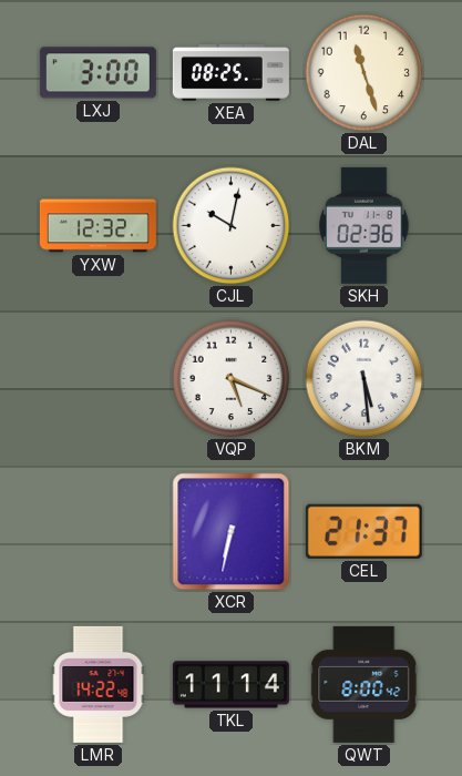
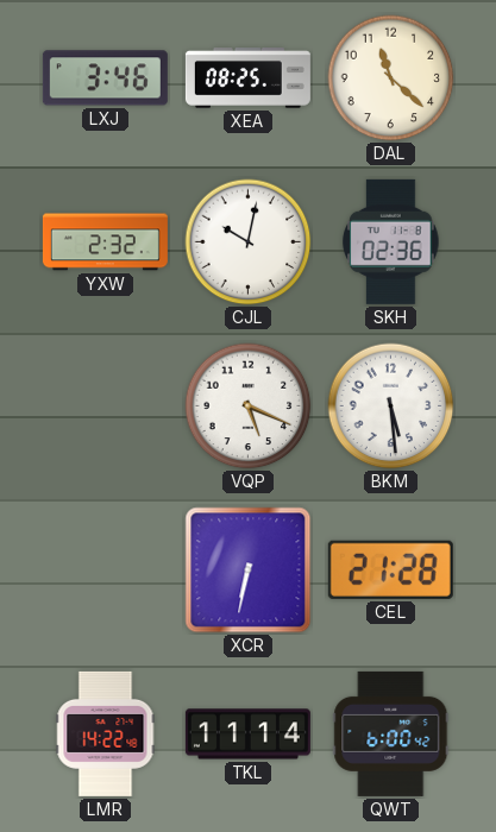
LXJ: 3:00 -> 3:46
DAL: 11:27 -> 11:22
YXW: 12:32 -> 2:32
CEL: 21:37 -> 21:28
QWT: 8:00 -> 6:00
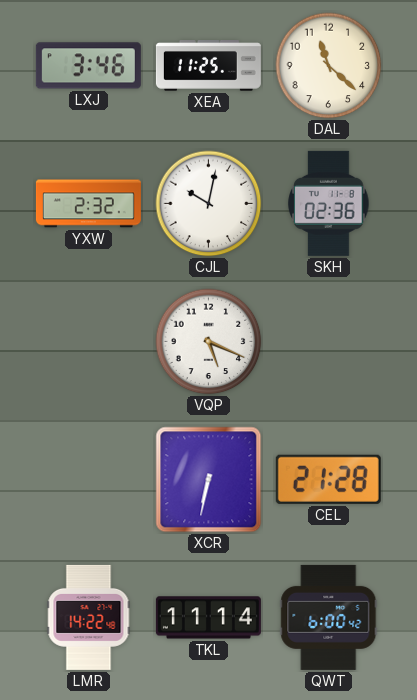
XEA: 08:25 -> 11:25
BKM: 5:29 -> none
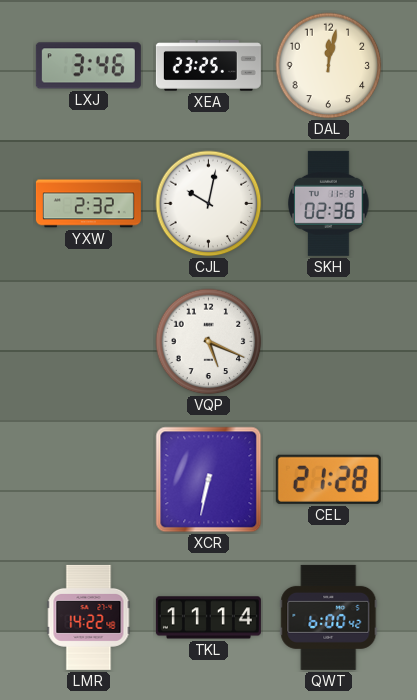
XEA: 11:25 -> 23:25
DAL: 11:22 -> 12:02
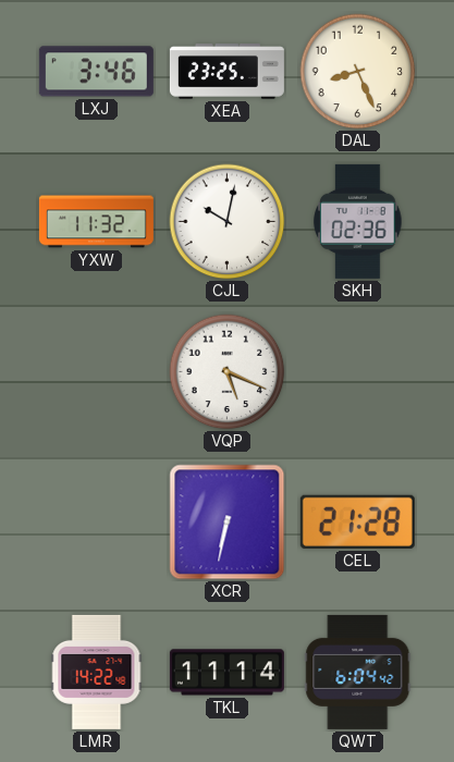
DAL: 12:02 -> 8:26
YXW: 2:32 -> 11:32
QWT: 6:00 -> 6:04
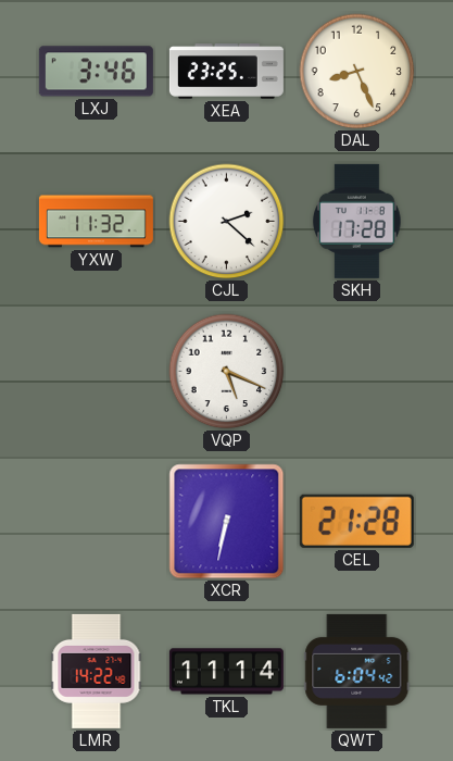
CJL: 10:02 -> 2:22
SKH: 02:36 -> 17:28
